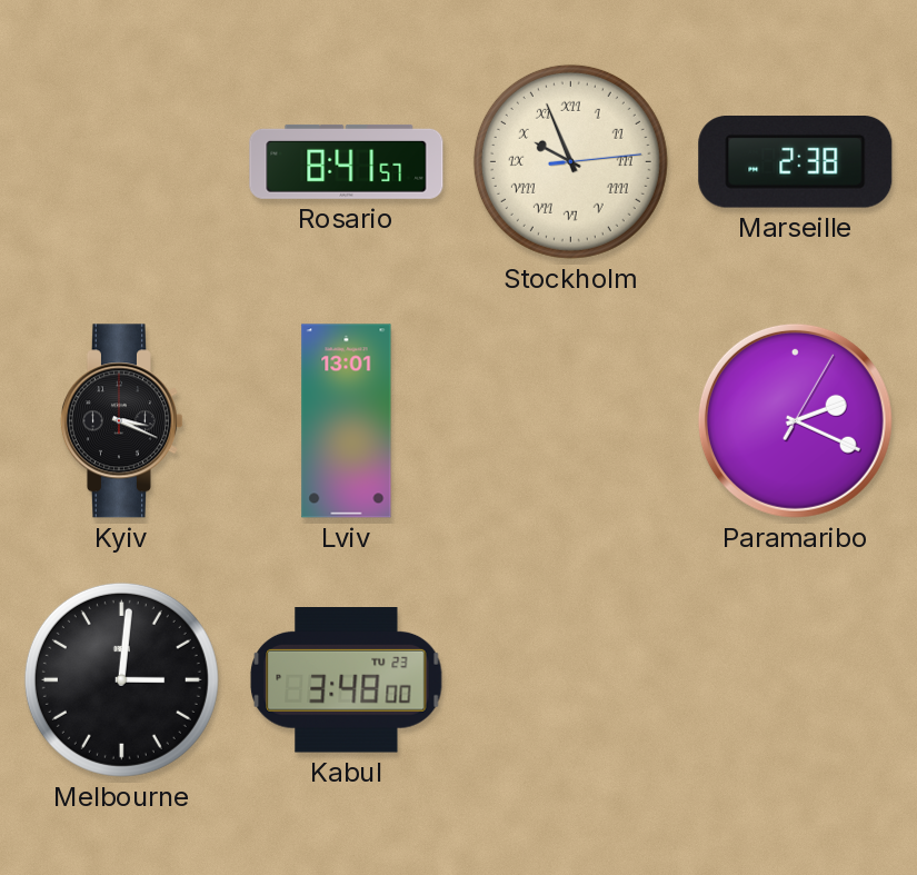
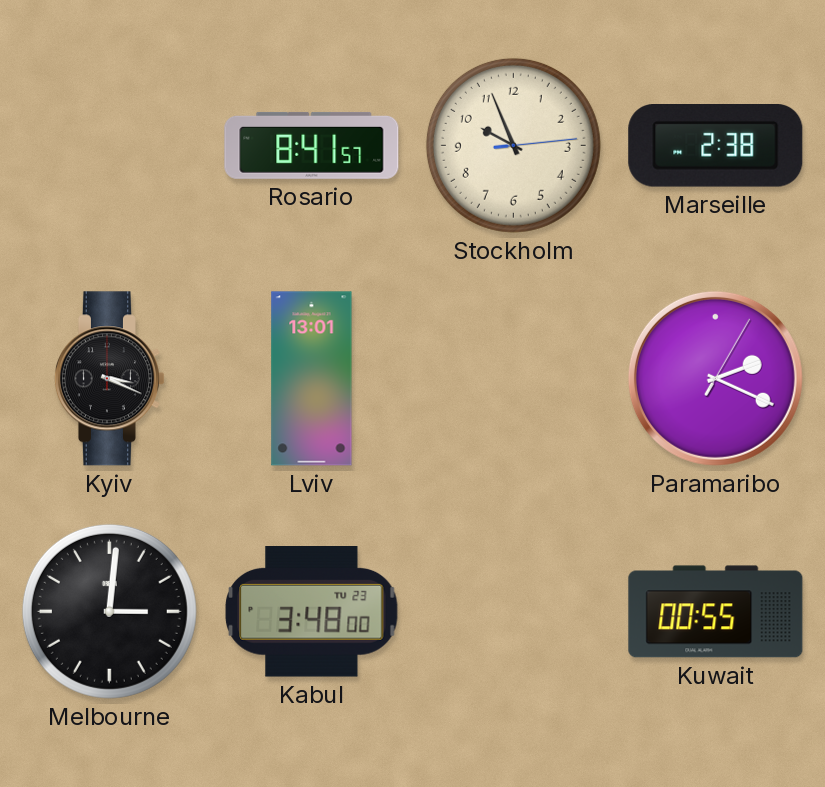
Stockholm numerals: Roman -> Arabic
Kuwait: none -> 00:55
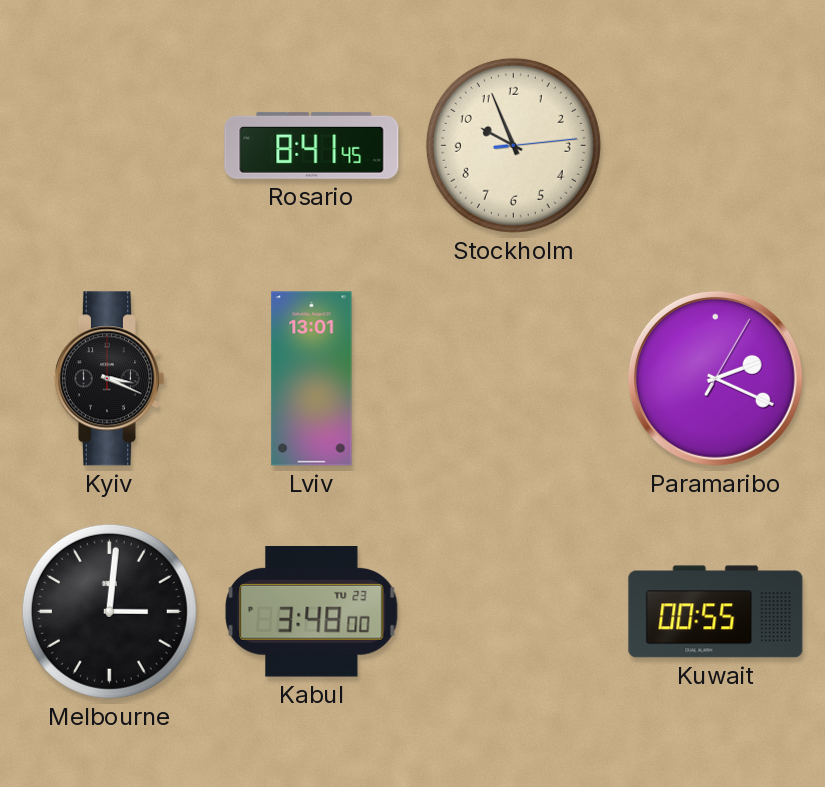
Rosario: 8:41:57 -> 8:41:45
Marseille: 2:38 -> none
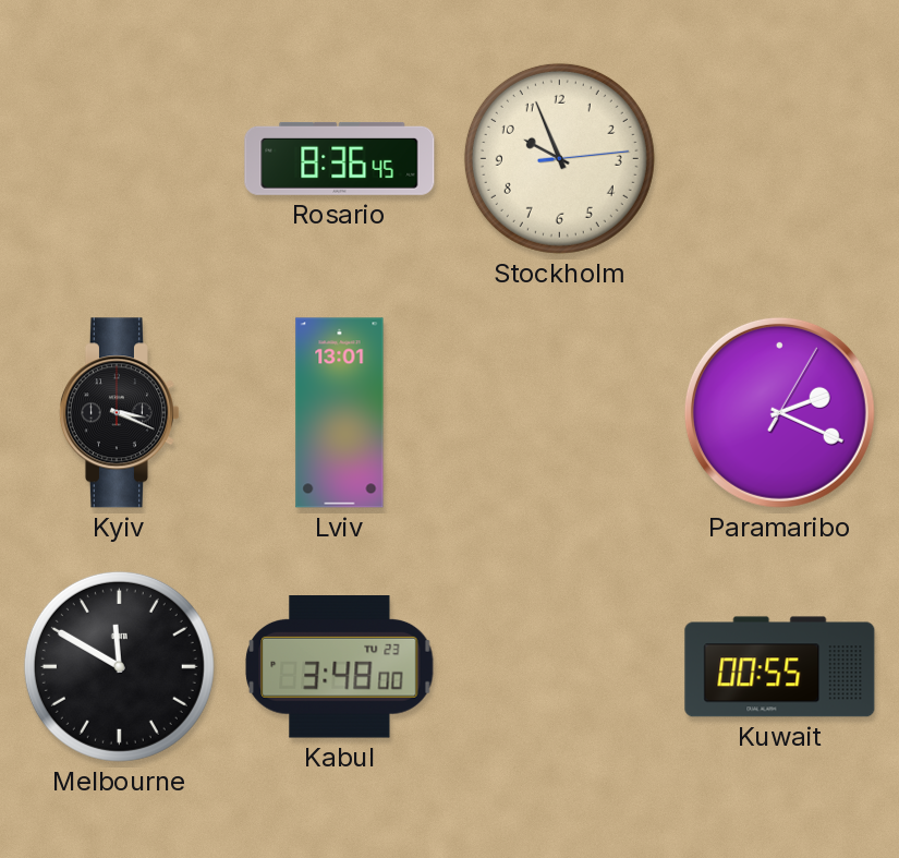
Rosario: 8:41 -> 8:36
Melbourne: 3:01 -> 11:50
